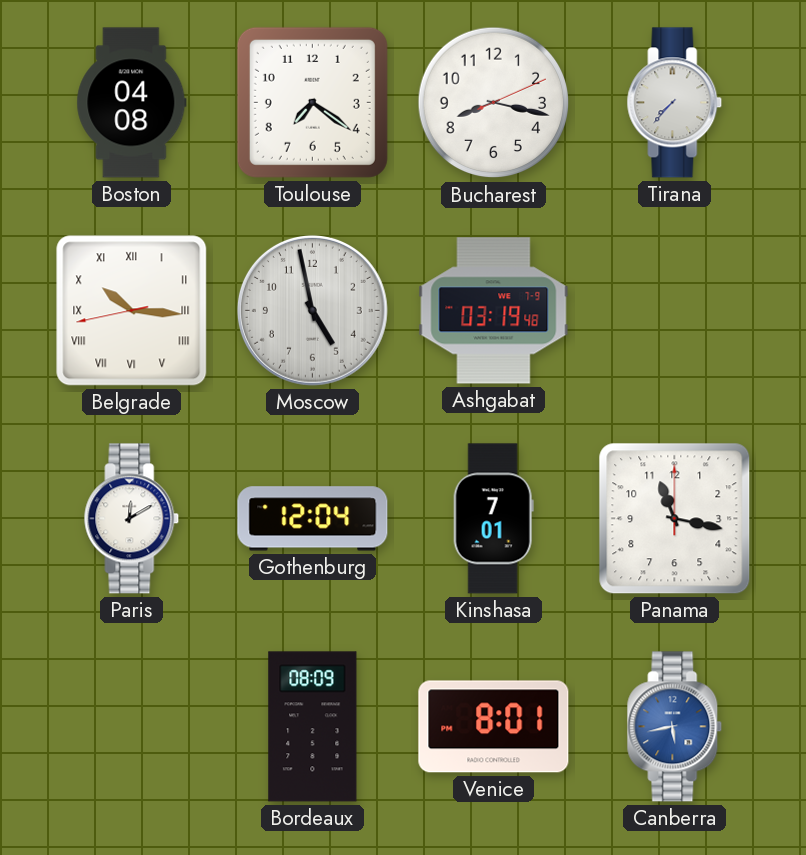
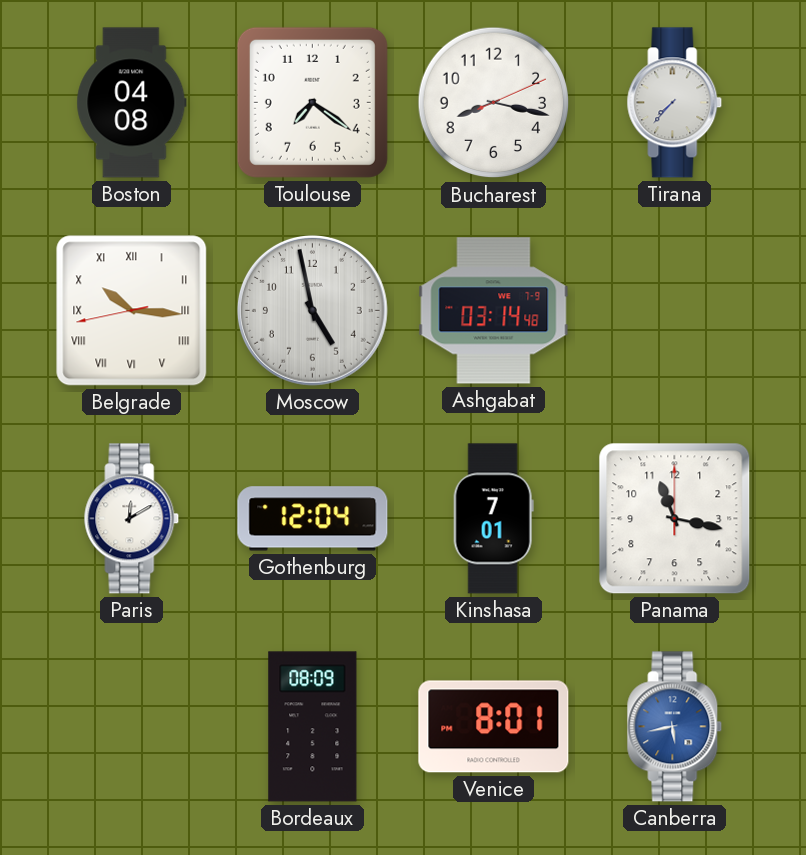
Ashgabat: 03:19 -> 03:14
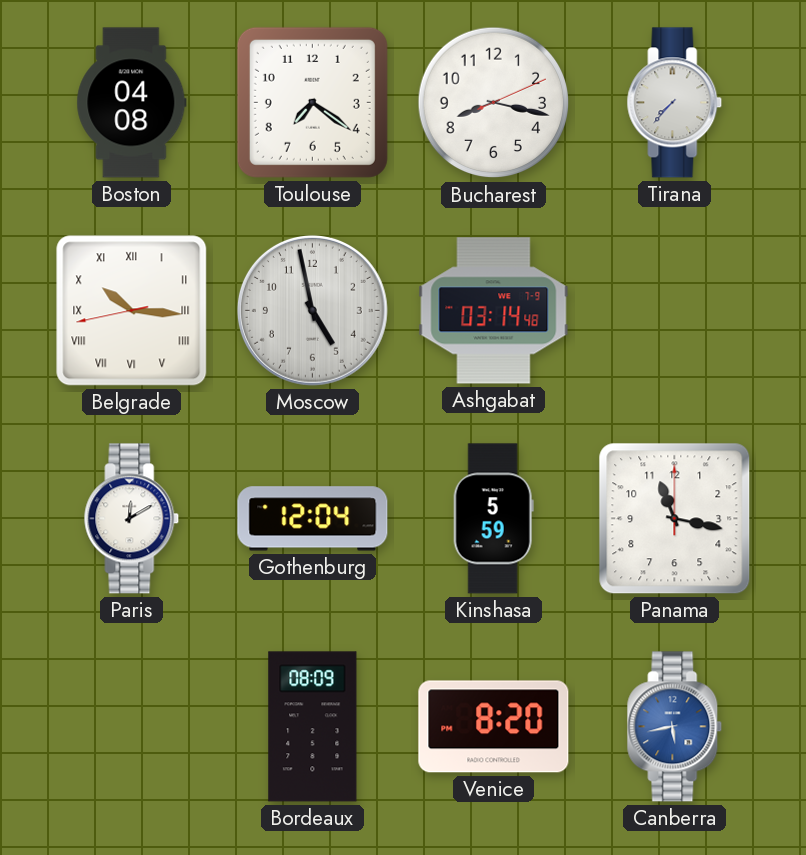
Kinshasa: 7:01 -> 5:59
Venice: 8:01 -> 8:20
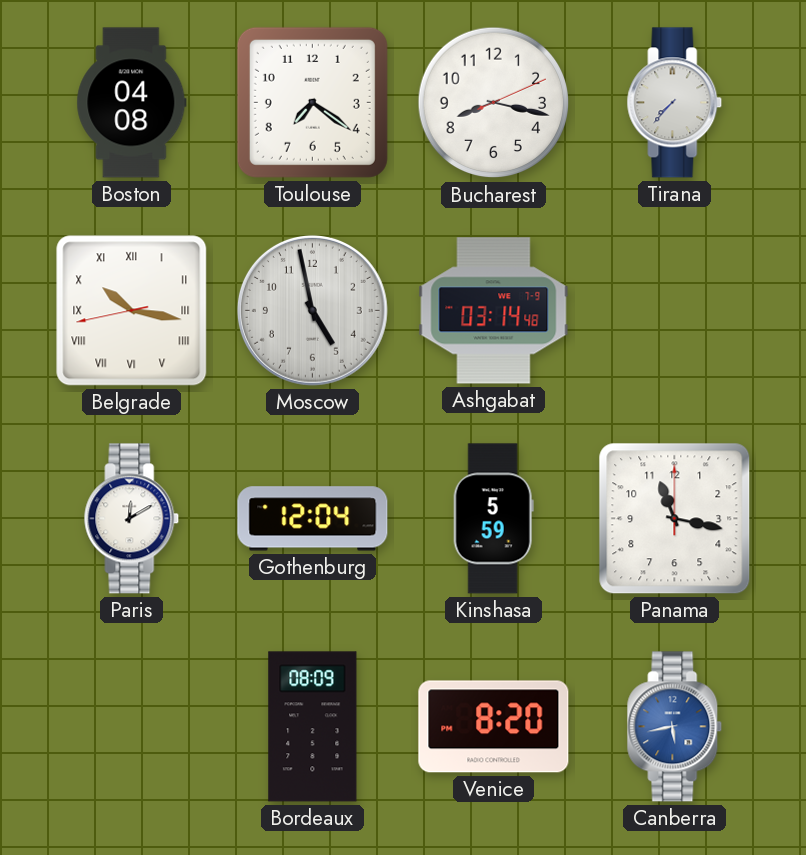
Belgrade: 10:15 -> 10:16
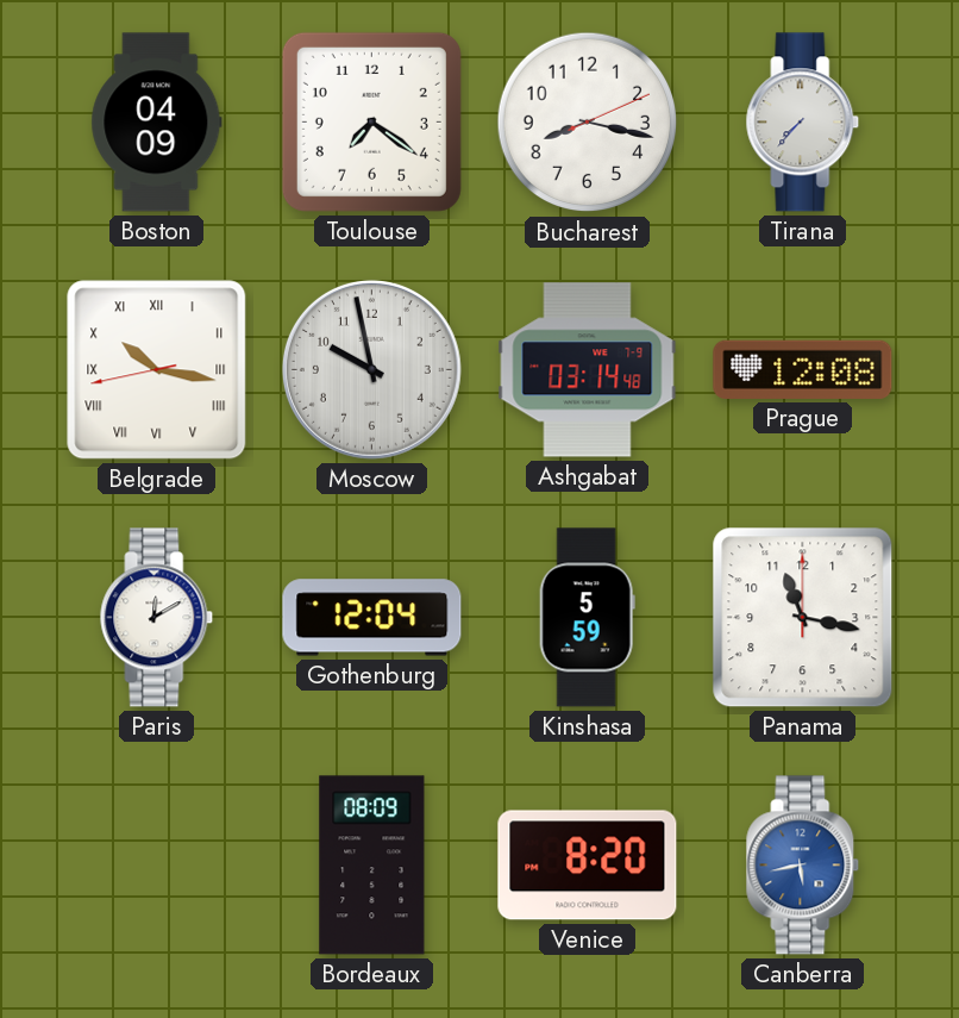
Boston: 04:08 -> 04:09
Moscow: 4:58 -> 9:58
Prague: none -> 12:08
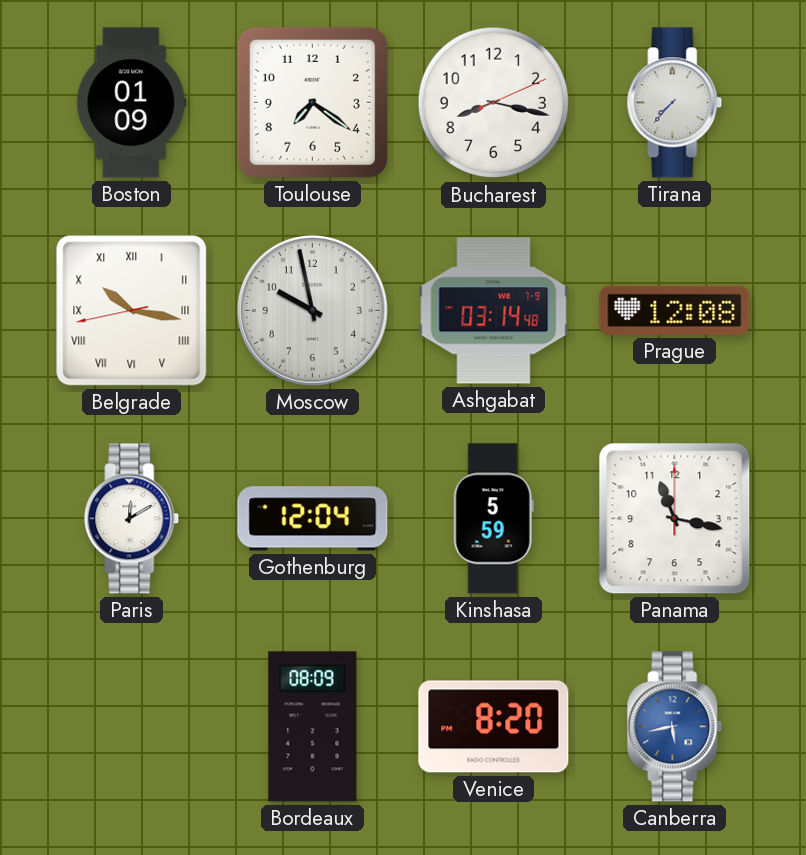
Boston: 04:09 -> 01:09
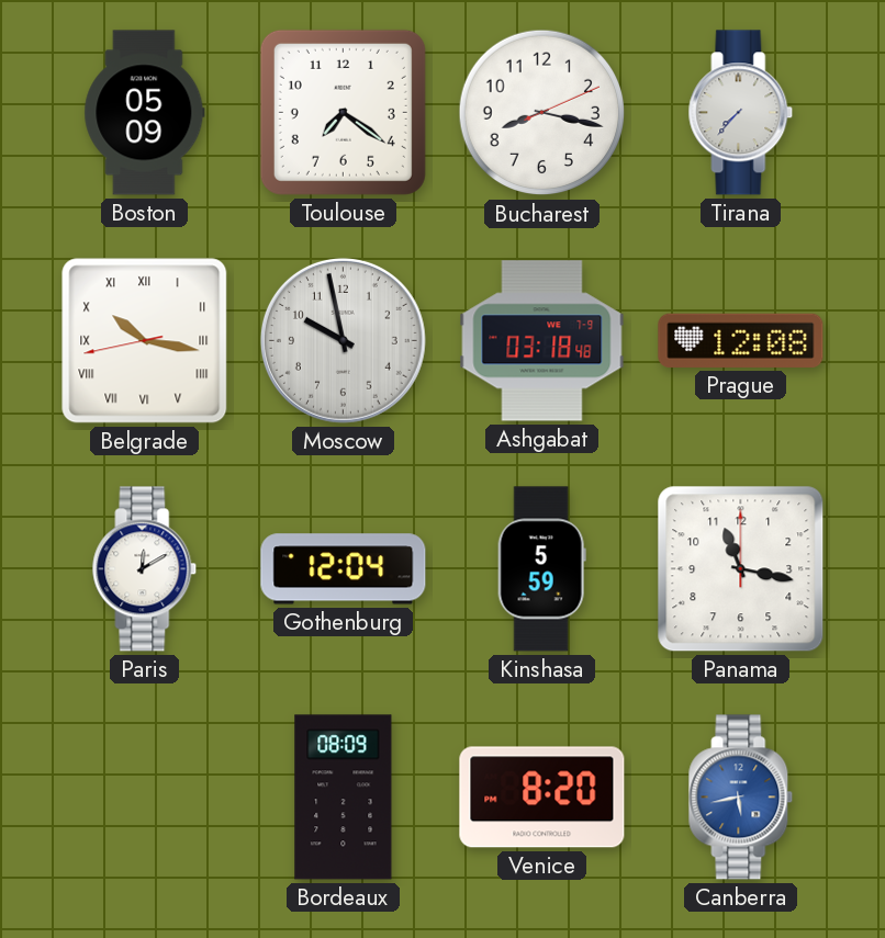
Boston: 01:09 -> 05:09
Ashgabat: 03:14 -> 03:18
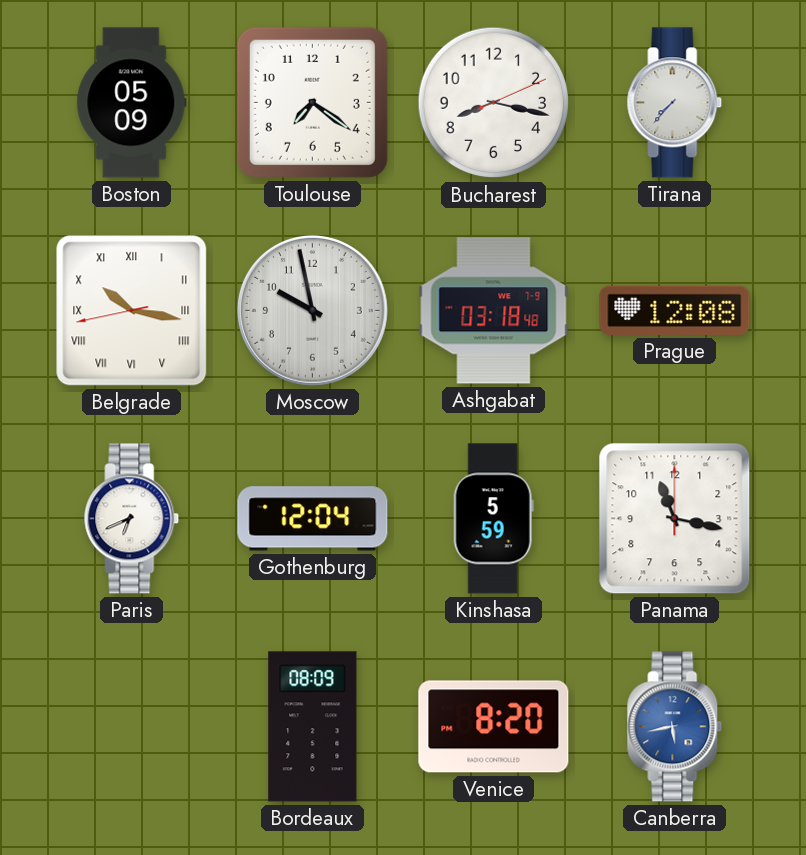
Paris: 12:10 -> 6:41
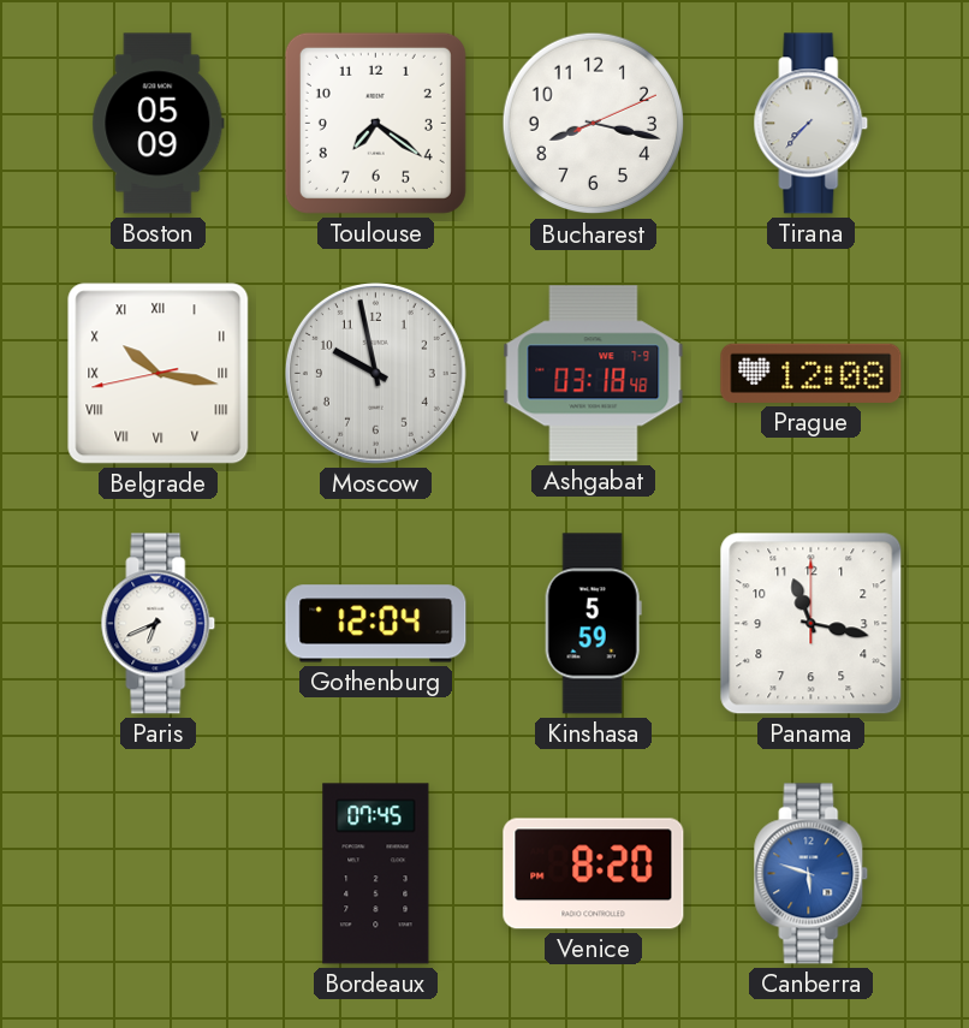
Bordeaux: 08:09 -> 07:45
Canberra: 5:43 -> 5:48
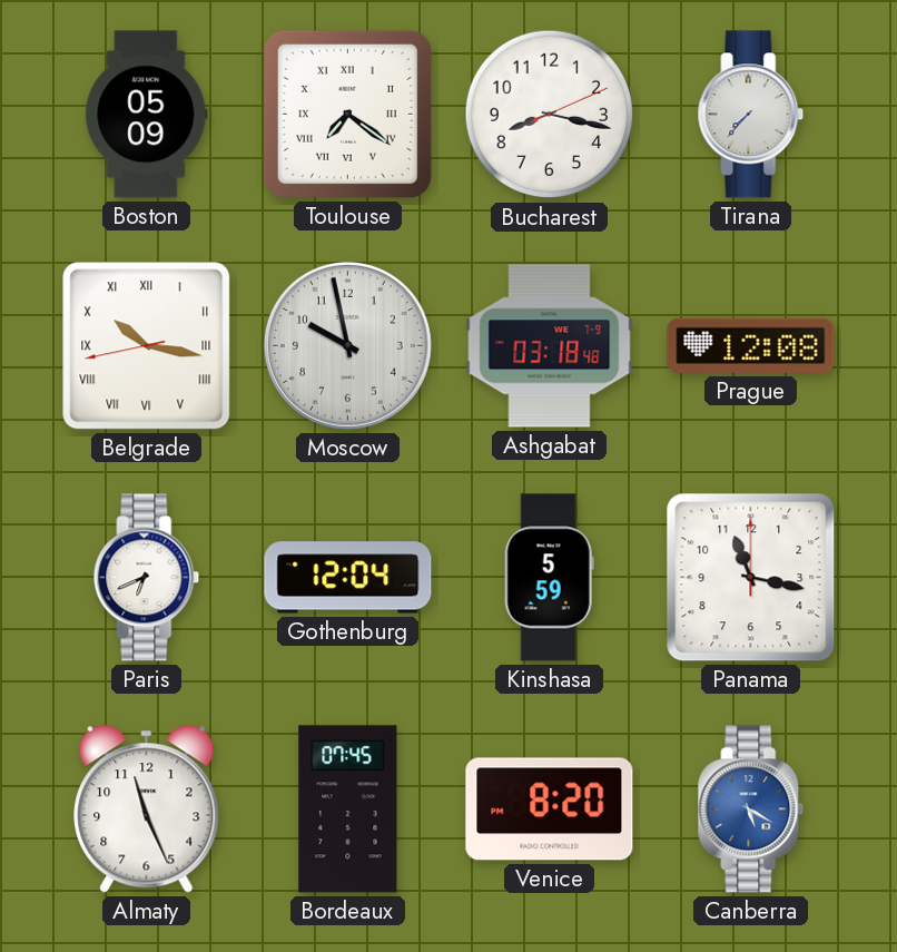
Toulouse numerals: Arabic -> Roman
Almaty: none -> 11:26
Canberra: 5:48 -> 5:20
